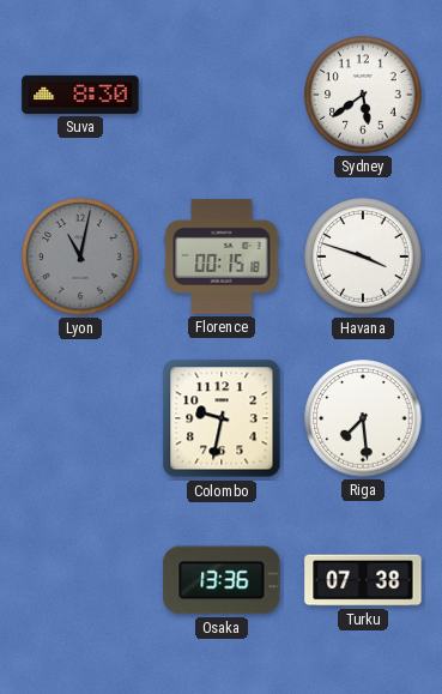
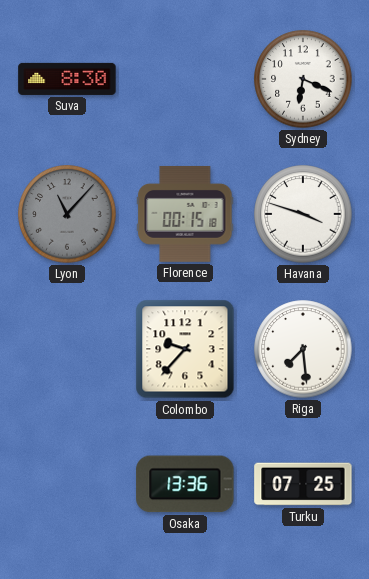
Sydney: 5:39 -> 6:19
Lyon: 11:02 -> 11:07
Colombo: 9:32 -> 9:37
Turku: 07:38 -> 07:25
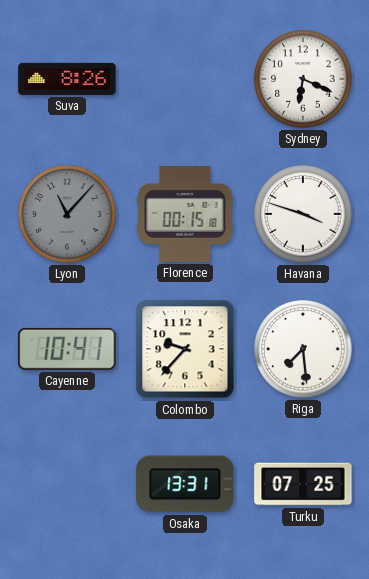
Suva: 8:30 -> 8:26
Cayenne: none -> 10:41
Osaka: 13:36 -> 13:31
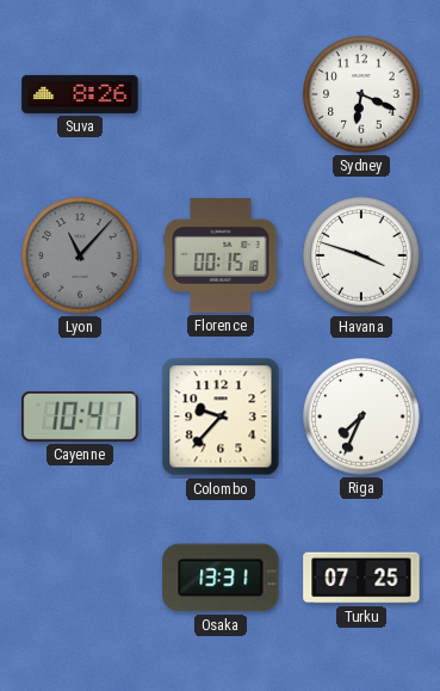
Riga: 7:29 -> 7:34
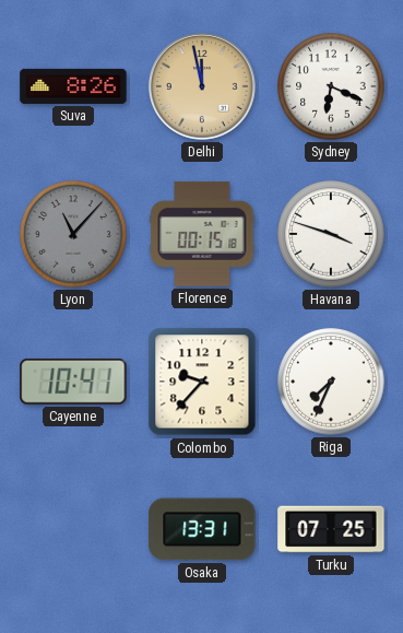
Delhi: none -> 11:58
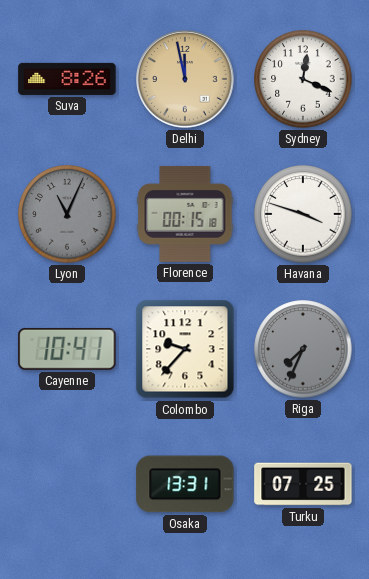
Sydney: 6:19 -> 12:19
Lyon: 11:07 -> 11:04
Riga dial: white -> grey
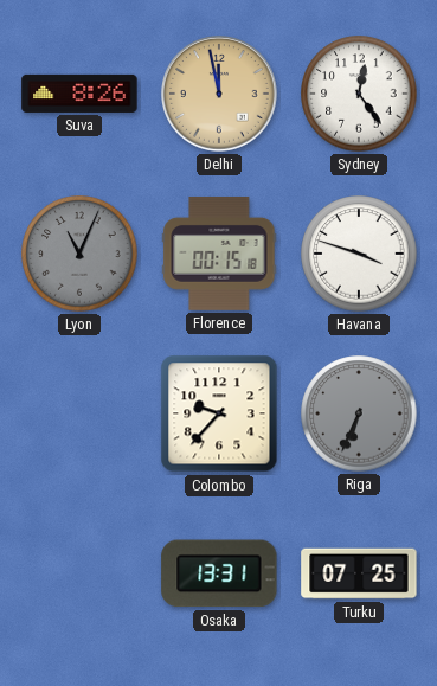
Sydney: 12:19 -> 12:24
Cayenne: 10:41 -> none
Riga: 7:34 -> 6:34
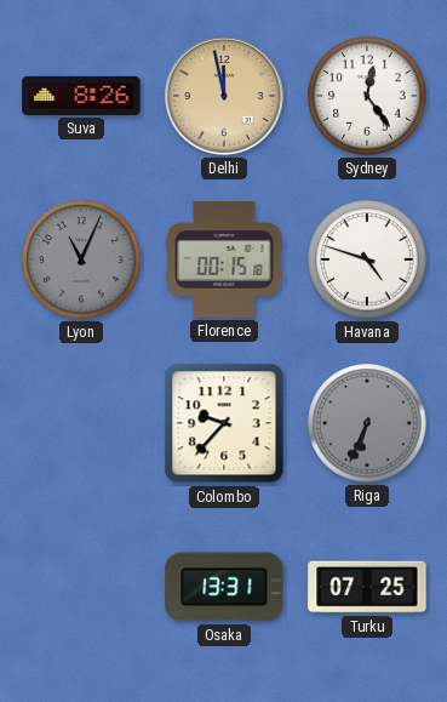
Havana: 3:48 -> 4:48
